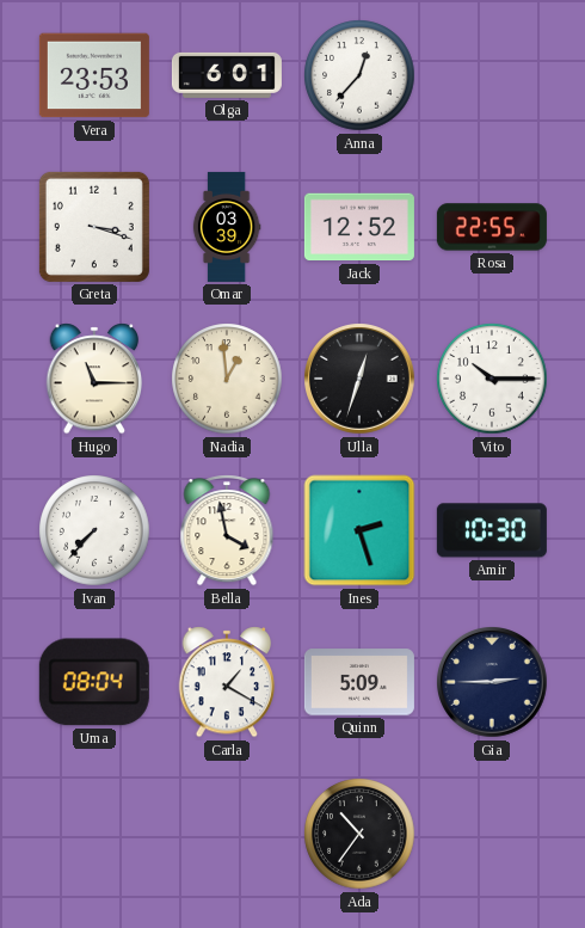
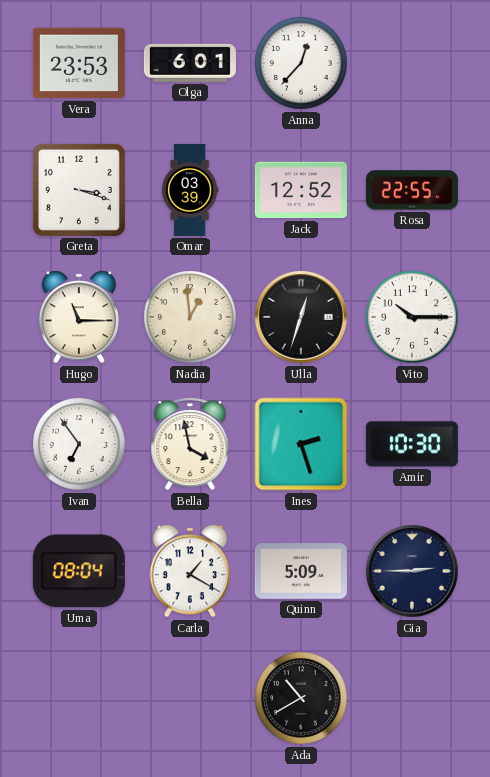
Ivan: 7:37 -> 6:54
Ada: 10:36 -> 10:40
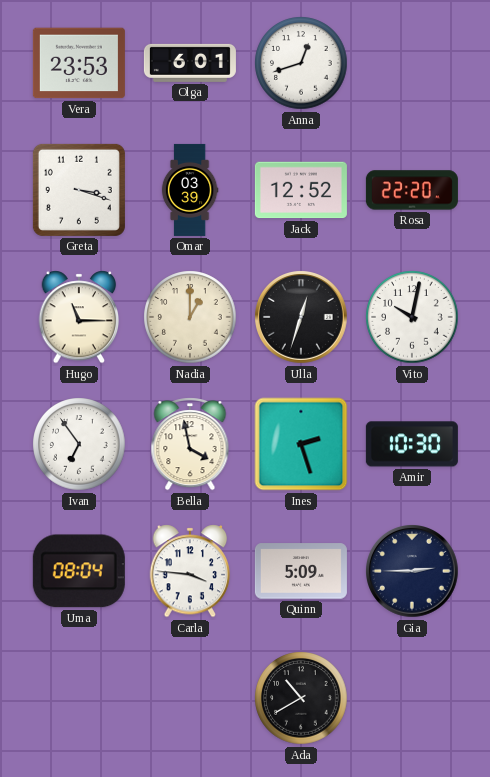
Anna: 12:37 -> 12:42
Rosa: 22:55 -> 22:20
Nadia: 12:59 -> 1:00
Vito: 10:15 -> 10:02
Carla: 1:20 -> 3:46
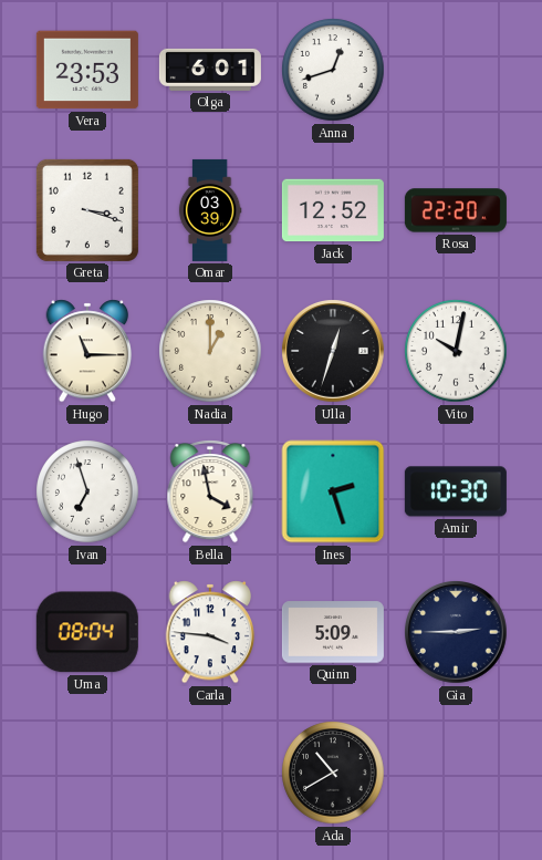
Ivan: 6:54 -> 6:57
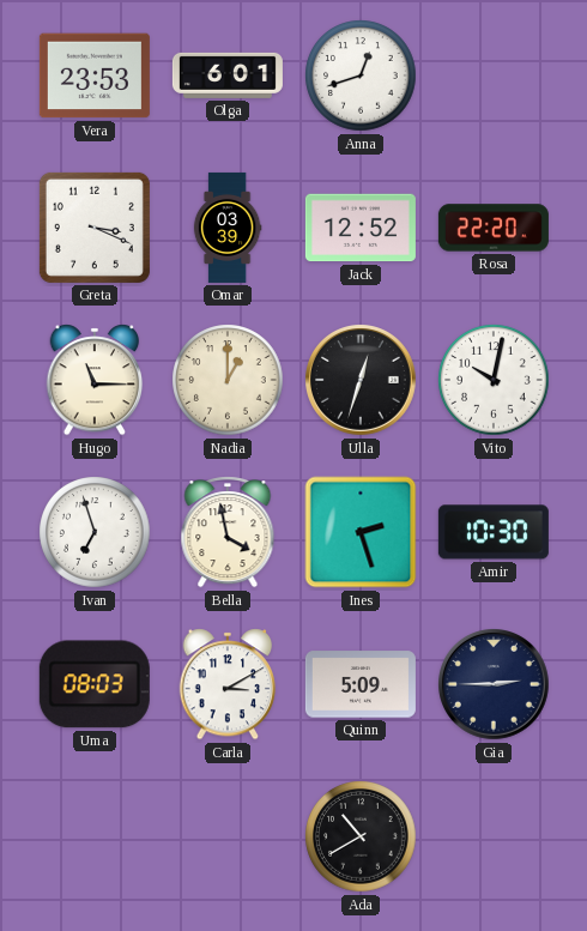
Greta: 3:18 -> 3:19
Uma: 08:04 -> 08:03
Carla: 3:46 -> 3:10
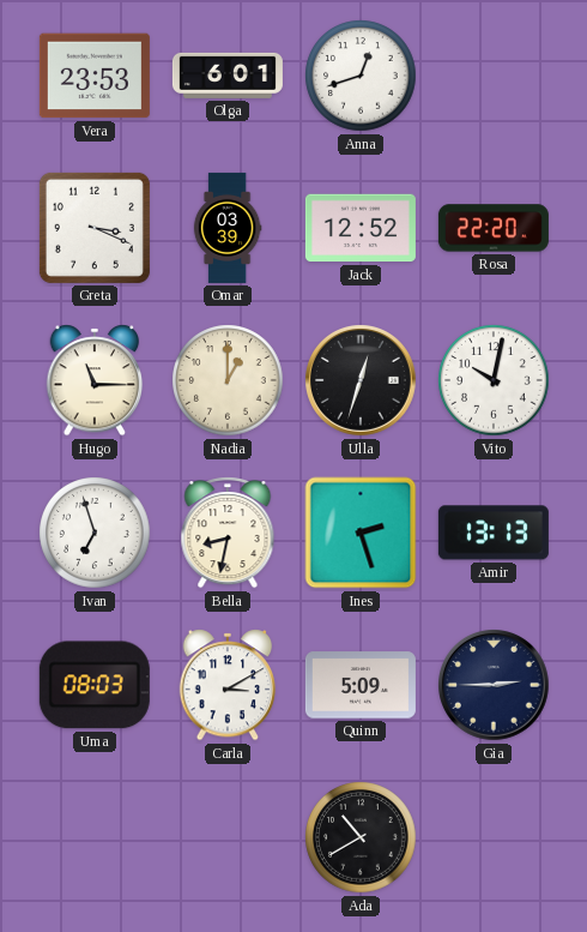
Bella: 3:58 -> 8:32
Amir: 10:30 -> 13:13
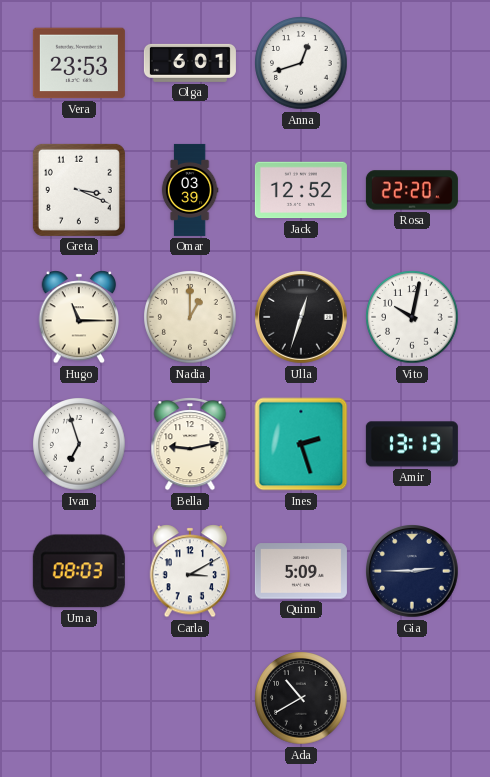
Bella: 8:32 -> 9:13
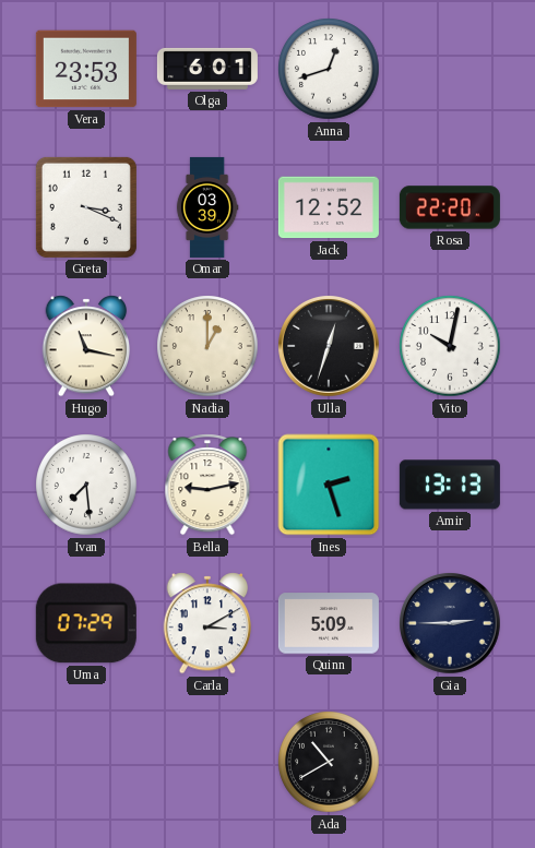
Hugo: 11:15 -> 11:17
Ivan: 6:57 -> 7:29
Uma: 08:03 -> 07:29
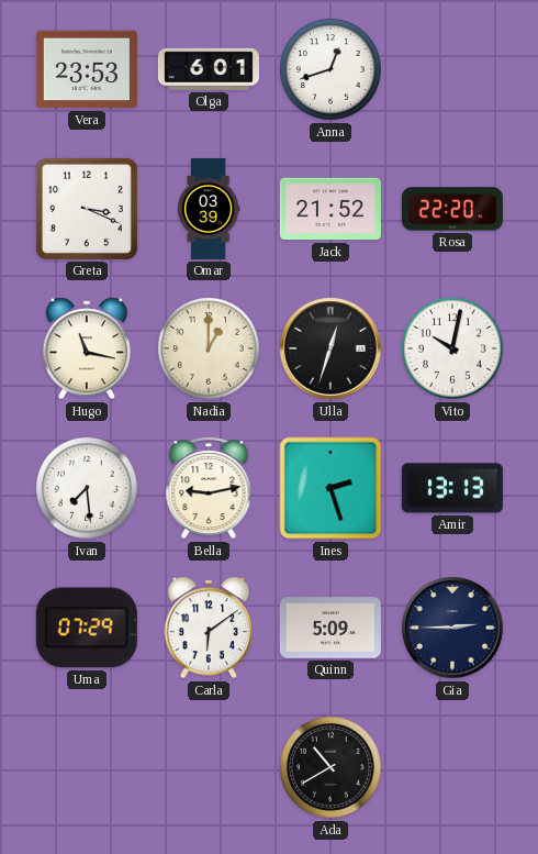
Jack: 12:52 -> 21:52
Carla: 3:10 -> 6:09
